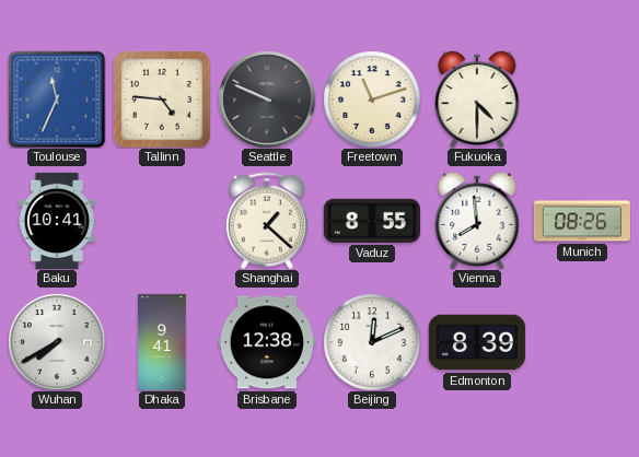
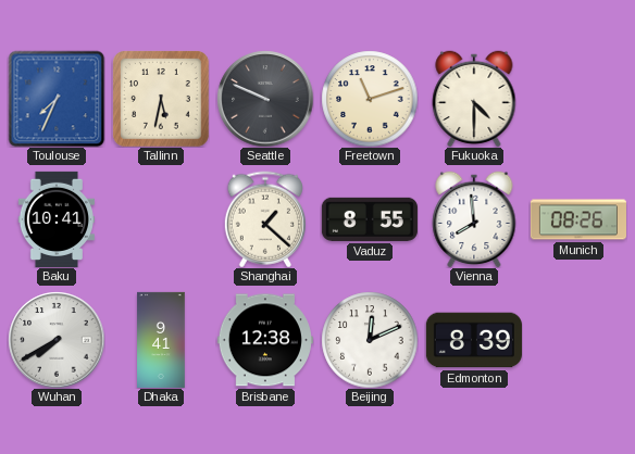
Toulouse: 11:34 -> 7:34
Tallinn: 4:46 -> 5:32
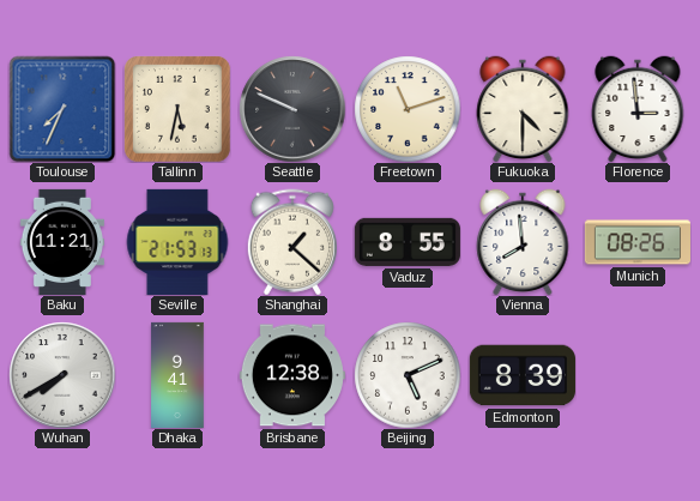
Florence: none -> 2:59
Baku: 10:41 -> 11:21
Seville: none -> 21:53
Beijing: 12:11 -> 5:11
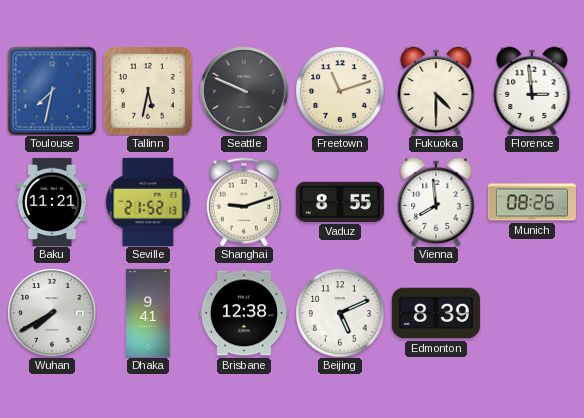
Toulouse: 7:34 -> 7:32
Seville: 21:53 -> 21:52
Shanghai: 1:22 -> 9:12
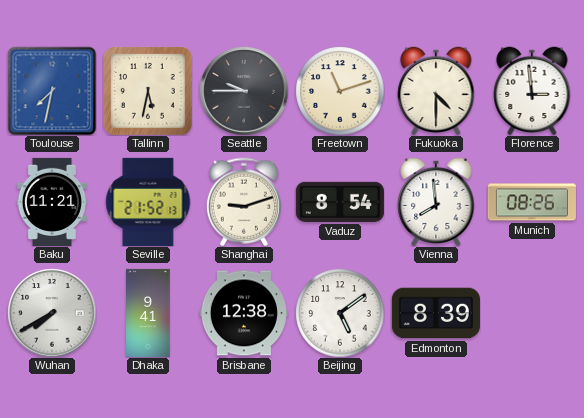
Seattle: 9:49 -> 9:45
Vaduz: 8:55 -> 8:54
Beijing: 5:11 -> 5:09
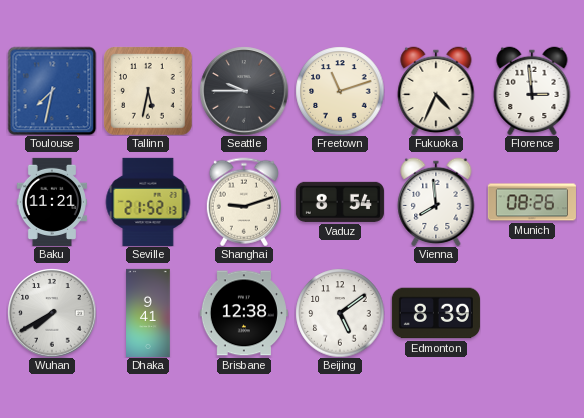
Fukuoka: 4:30 -> 4:34
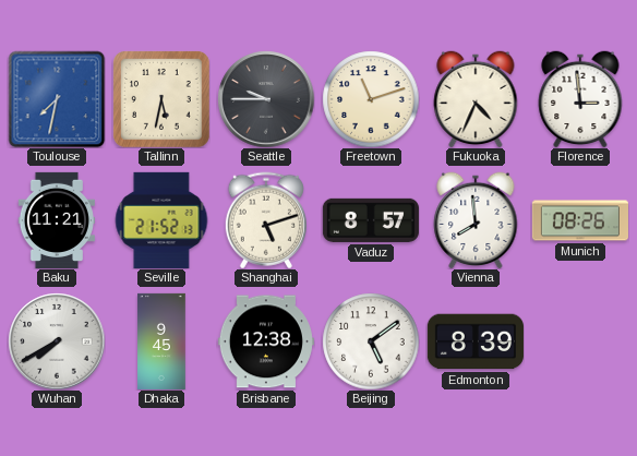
Shanghai: 9:12 -> 5:12
Vaduz: 8:54 -> 8:57
Dhaka: 9:41 -> 9:45
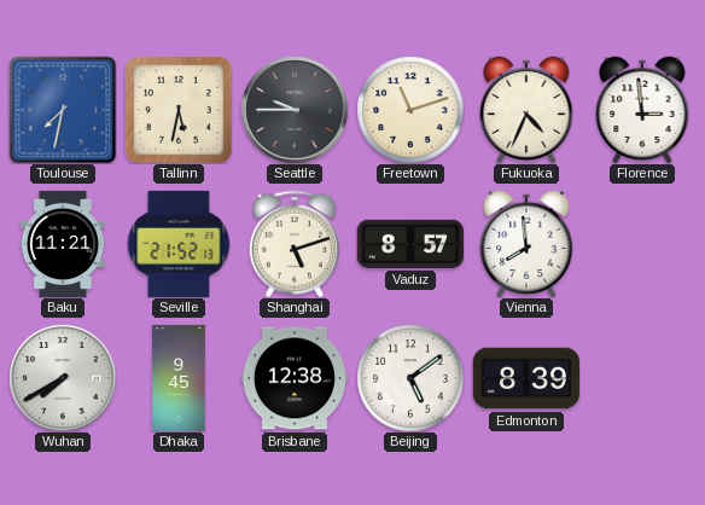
Munich: 08:26 -> none
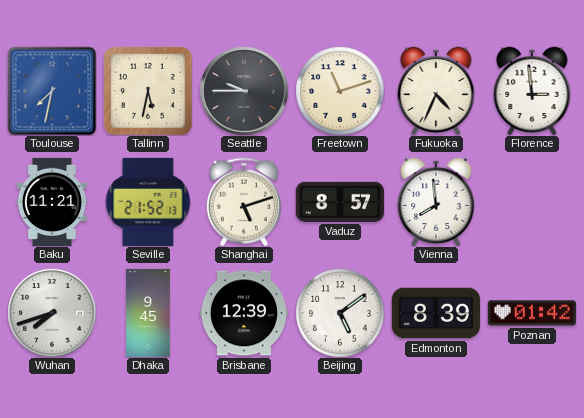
Wuhan: 7:40 -> 7:42
Brisbane: 12:38 -> 12:39
Poznan: none -> 01:42
